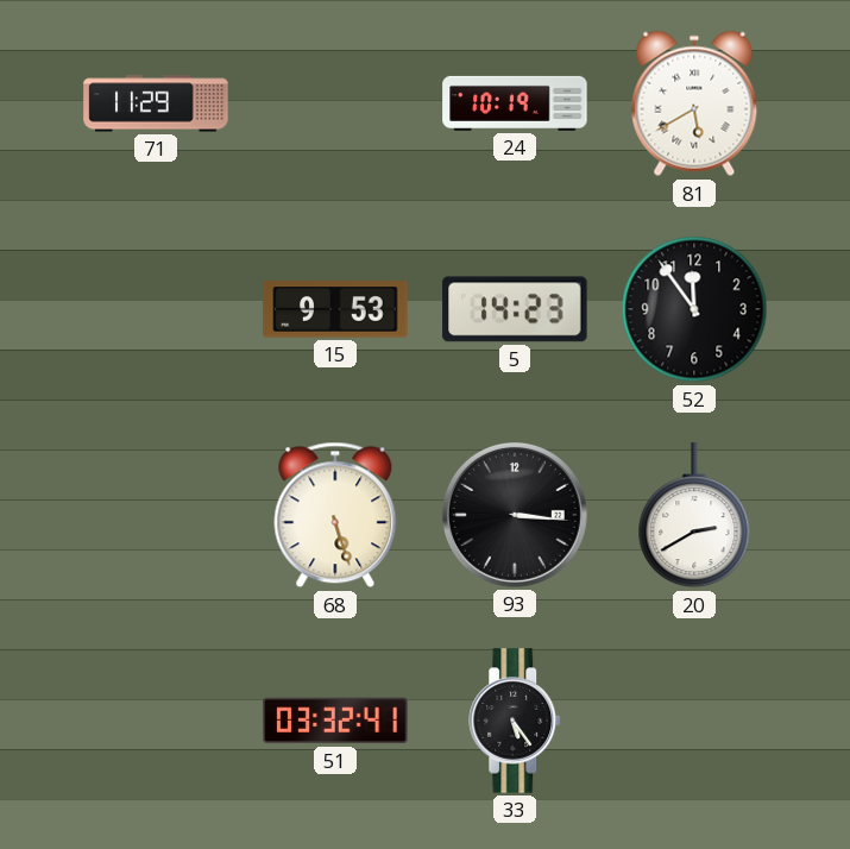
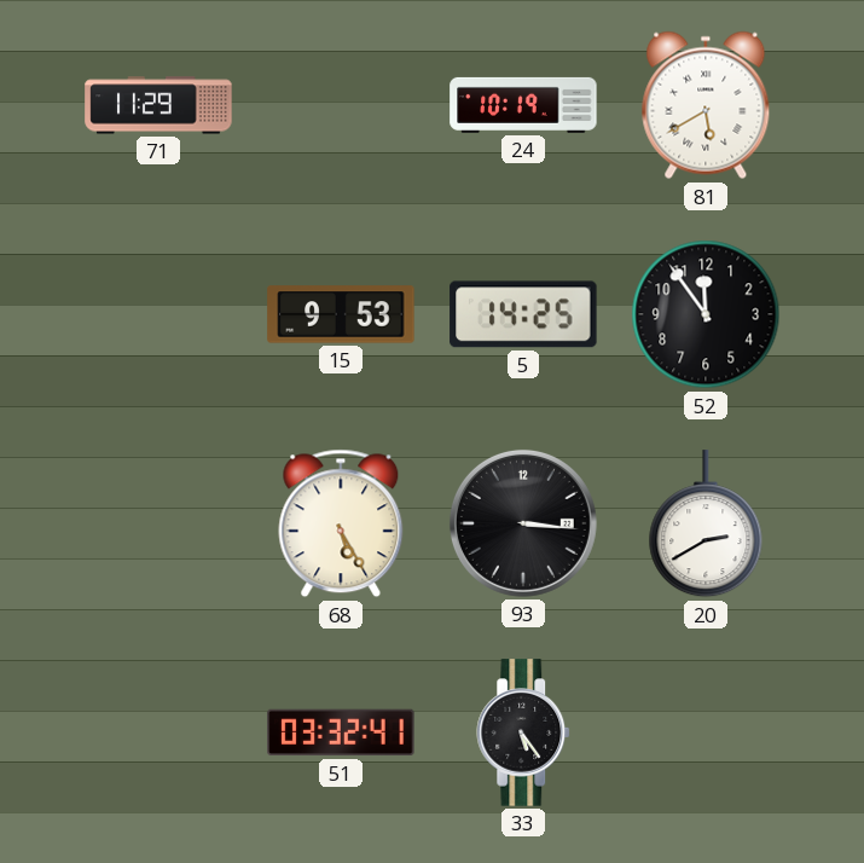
5: 14:23 -> 14:25
68: 5:27 -> 5:25
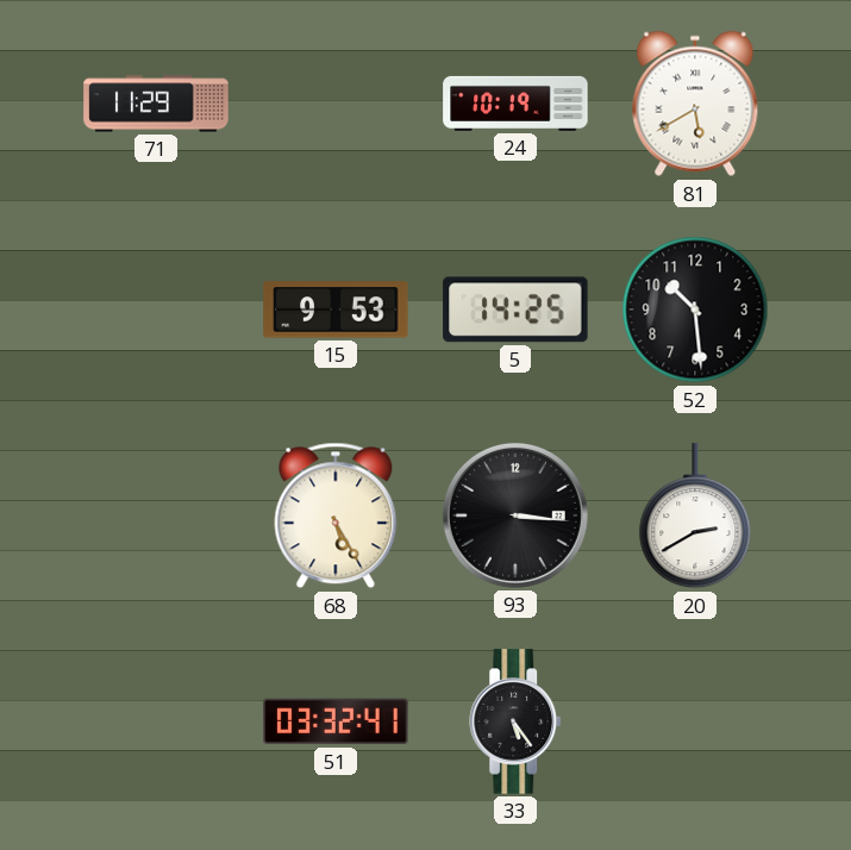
52: 11:54 -> 10:29
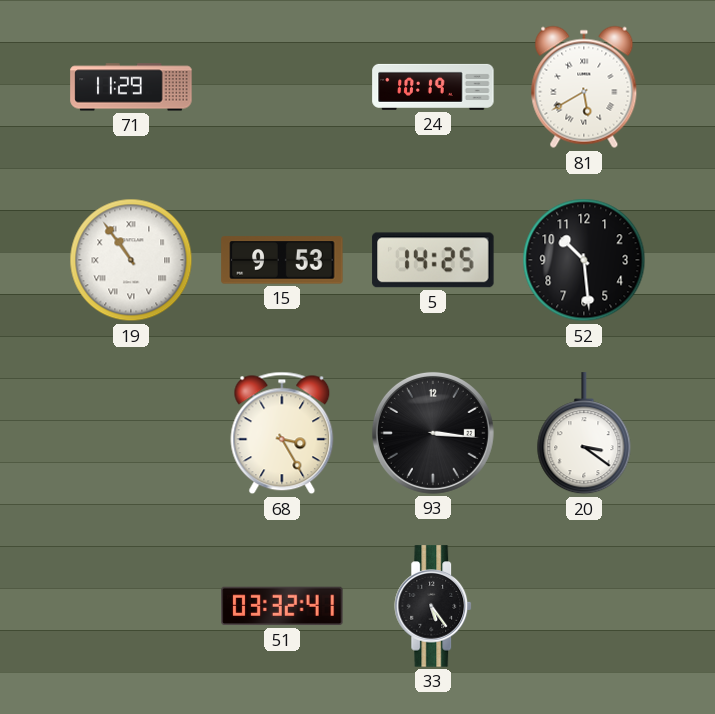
19: none -> 10:54
68: 5:25 -> 3:25
20: 2:40 -> 3:21
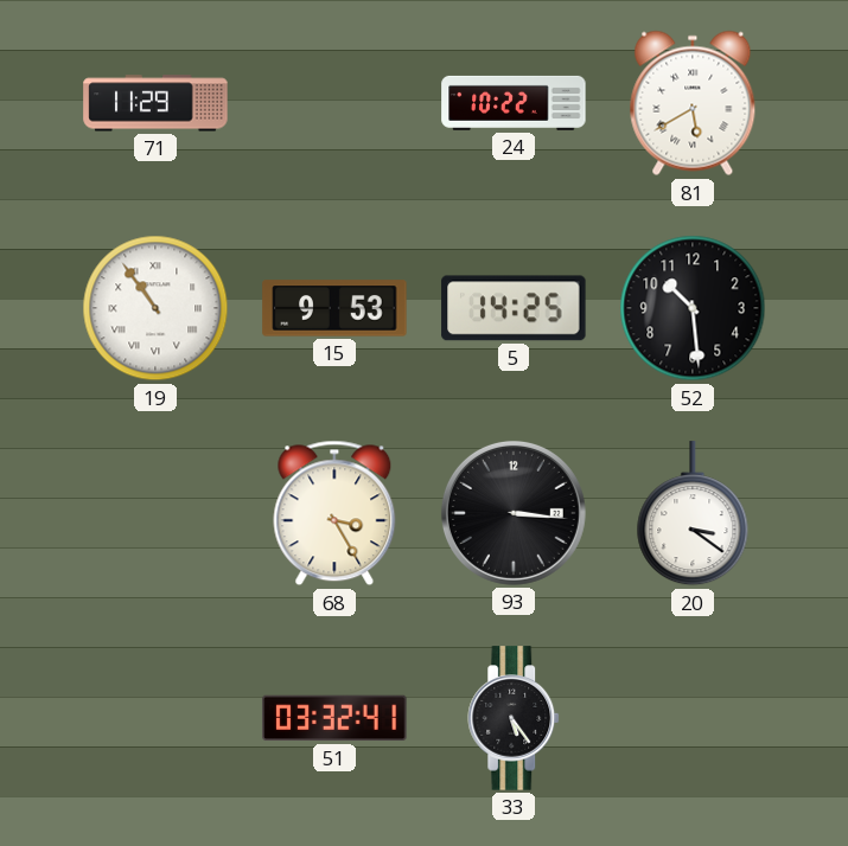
24: 10:19 -> 10:22
